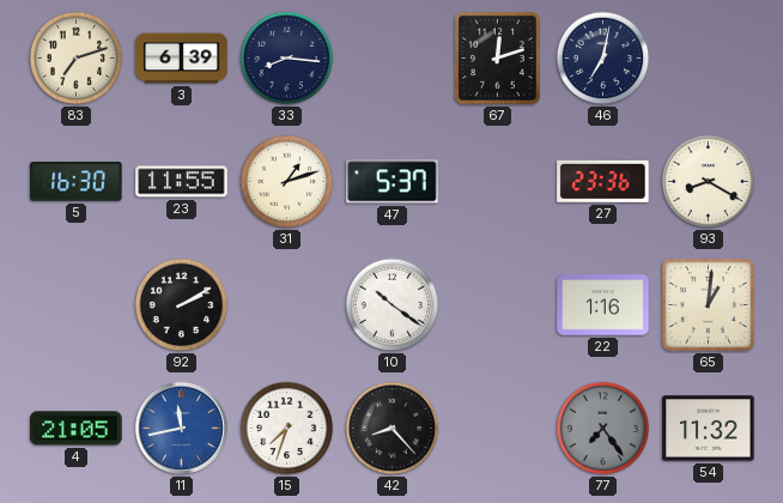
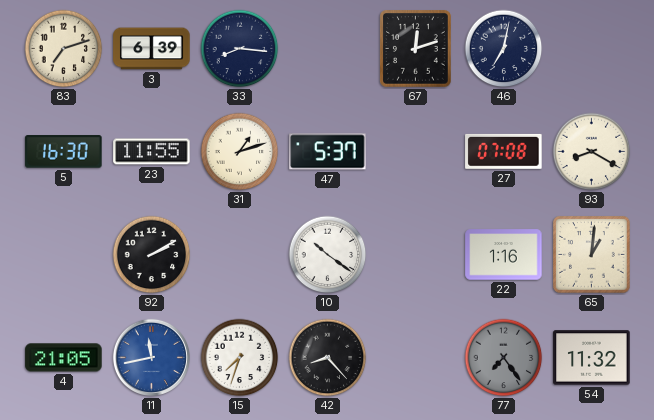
27: 23:36 -> 07:08
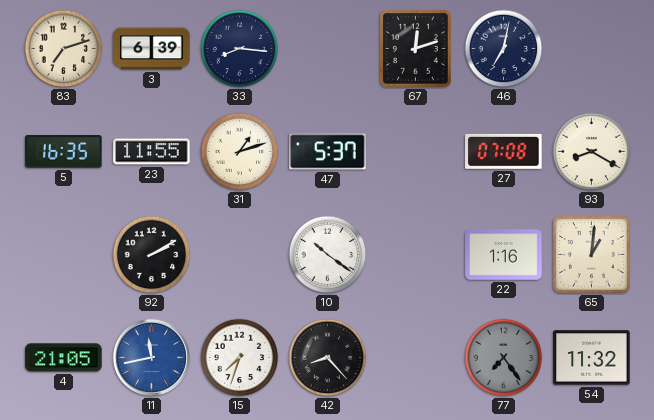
5: 16:30 -> 16:35
